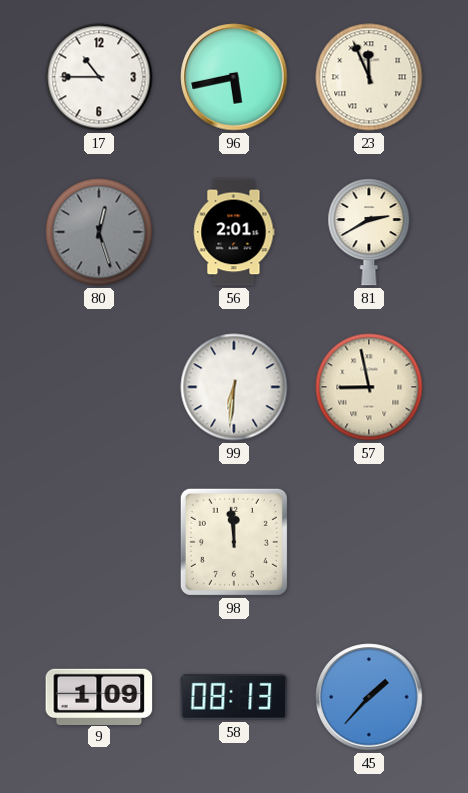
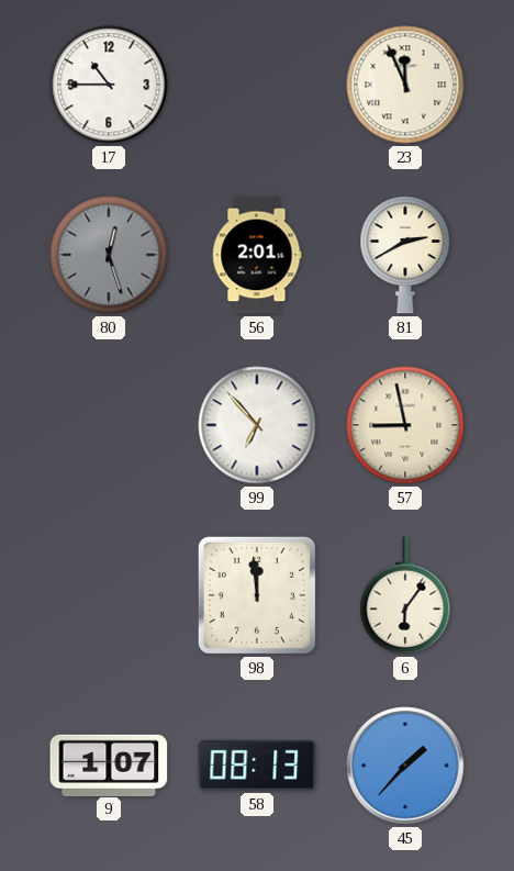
96: 5:43 -> none
99: 6:31 -> 6:53
6: none -> 6:06
9: 1:09 -> 1:07
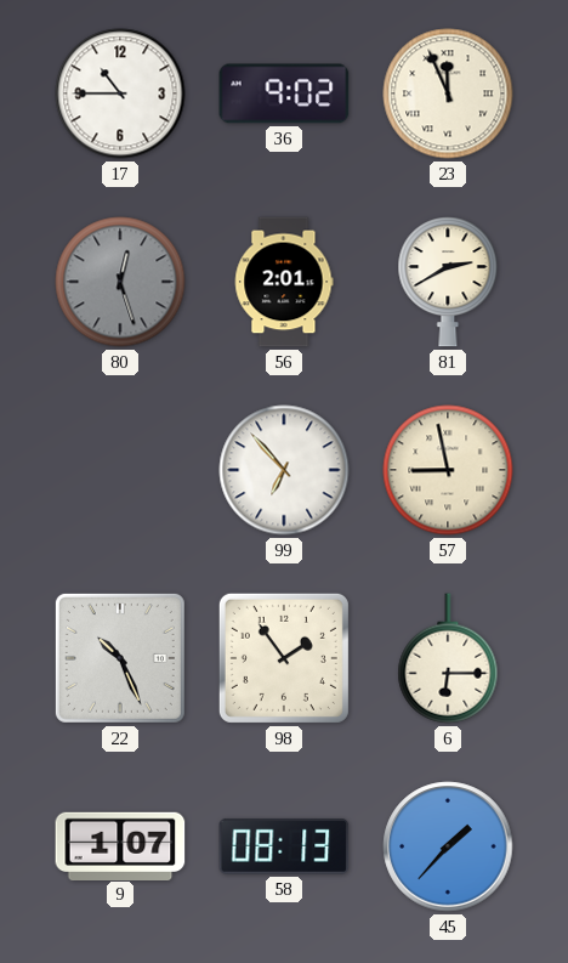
36: none -> 9:02
22: none -> 10:26
98: 11:59 -> 1:54
6: 6:06 -> 6:15
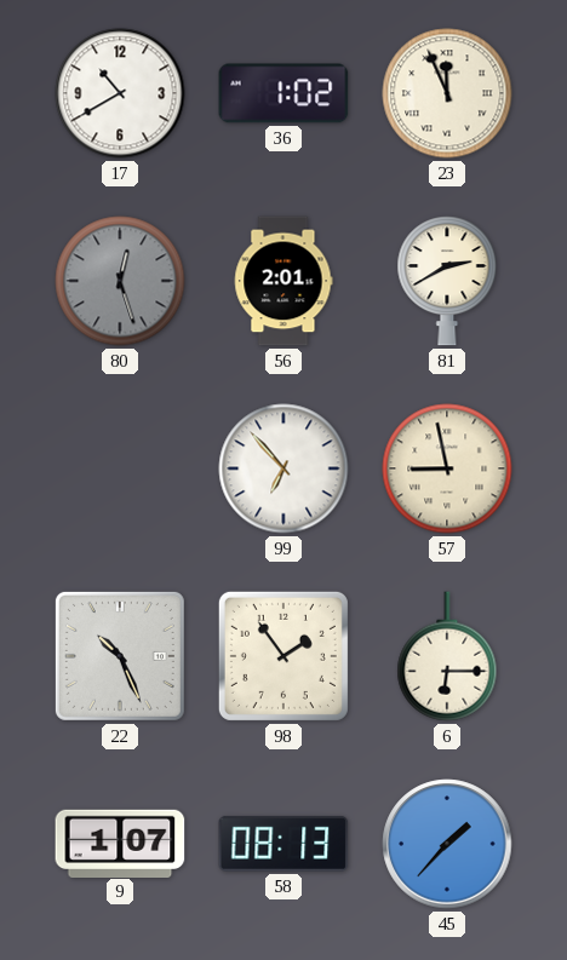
17: 10:45 -> 10:40
36: 9:02 -> 1:02
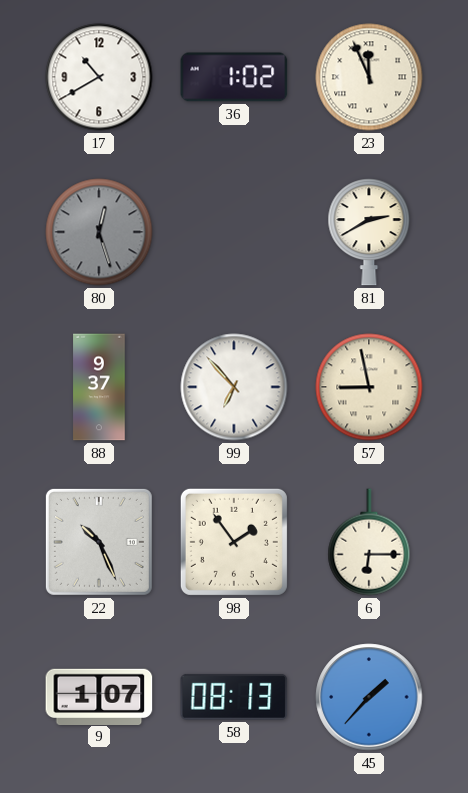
56: 2:01 -> none
88: none -> 9:37
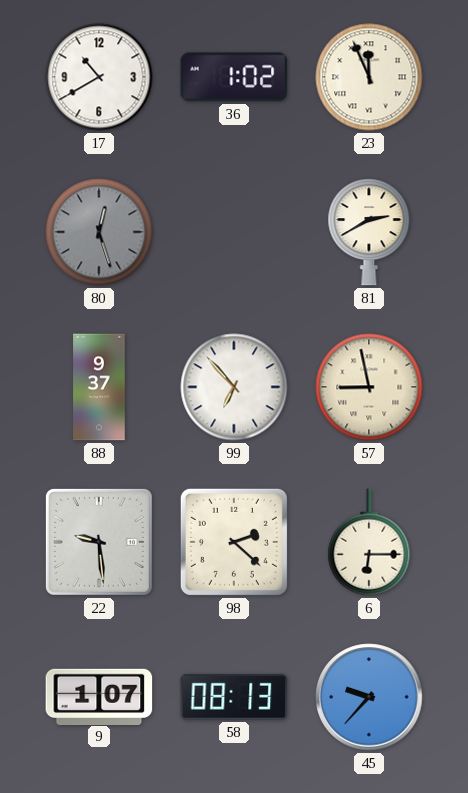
22: 10:26 -> 9:29
98: 1:54 -> 2:22
45: 1:37 -> 9:37
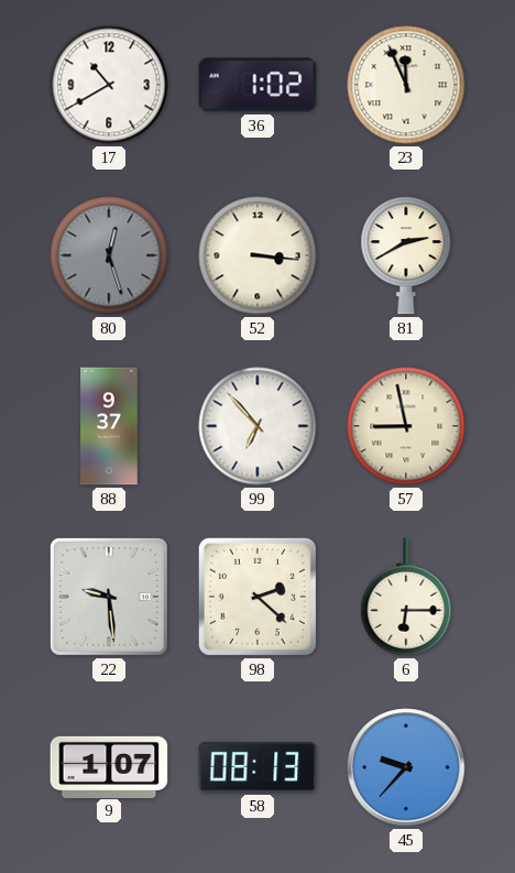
52: none -> 3:16
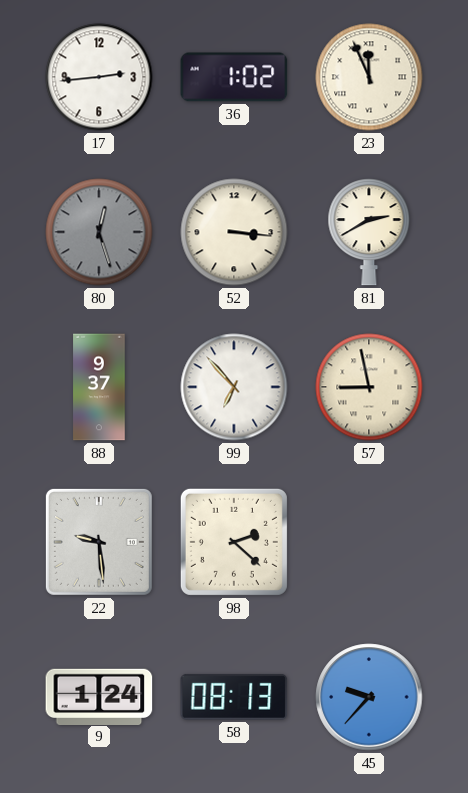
17: 10:40 -> 2:44
6: 6:15 -> none
9: 1:07 -> 1:24
